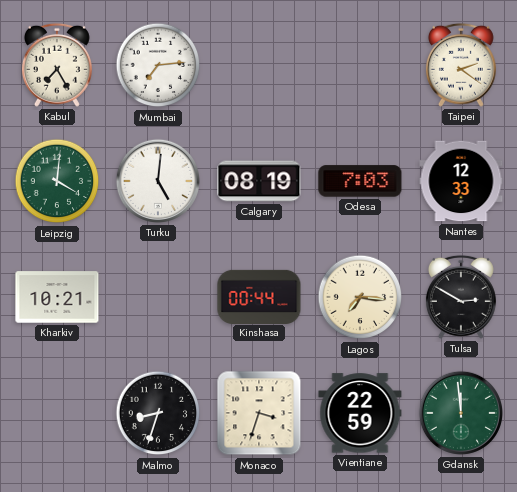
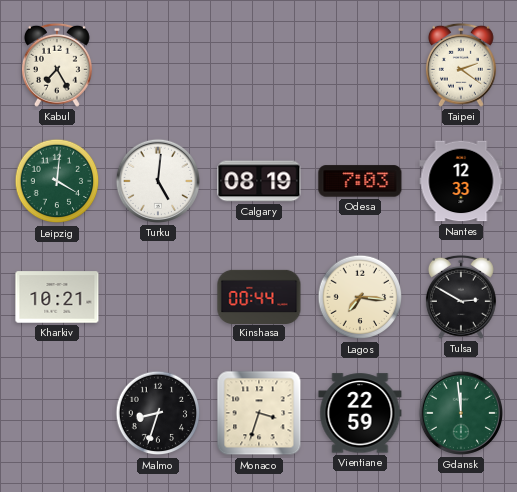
Mumbai: 7:14 -> none
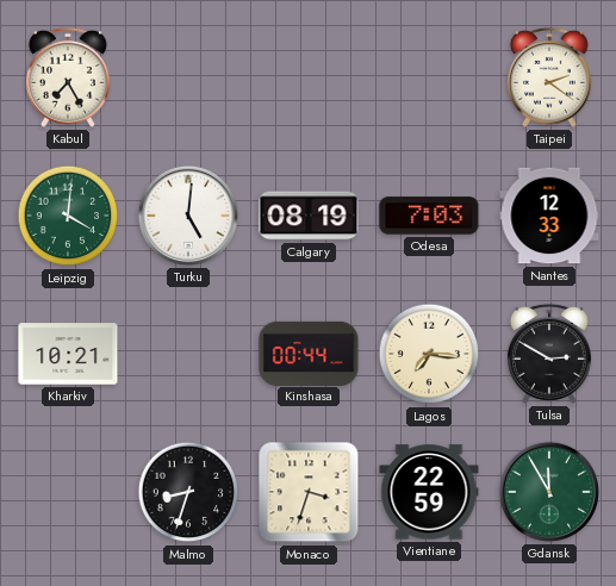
Gdansk: 11:59 -> 11:55
